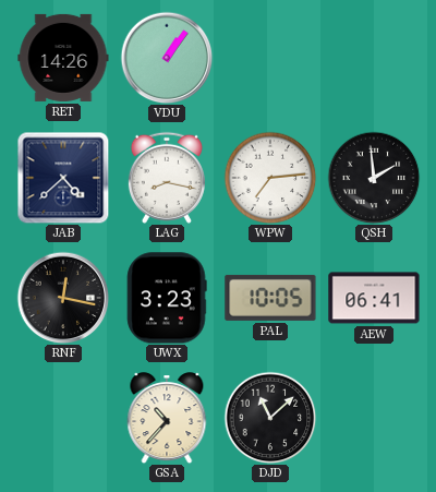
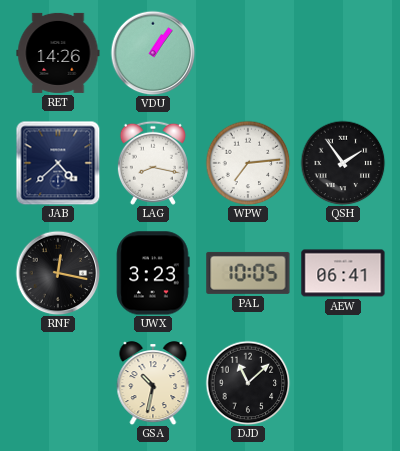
QSH: 1:59 -> 1:54
GSA: 10:37 -> 10:32
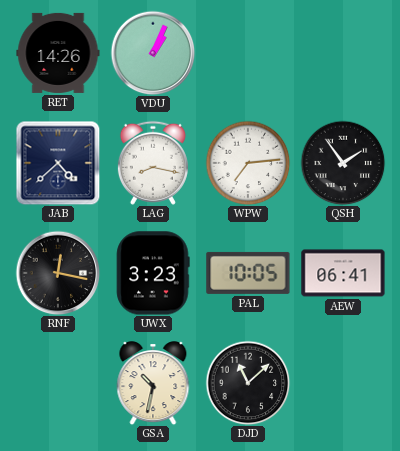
VDU: 1:06 -> 1:04
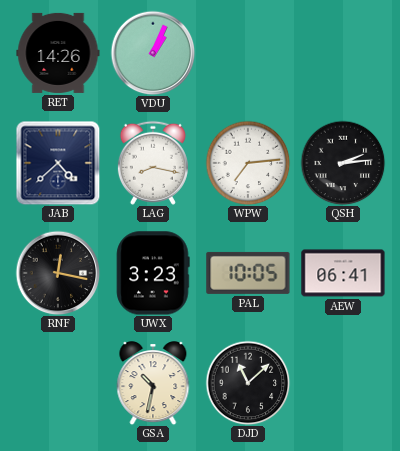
QSH: 1:54 -> 2:14
